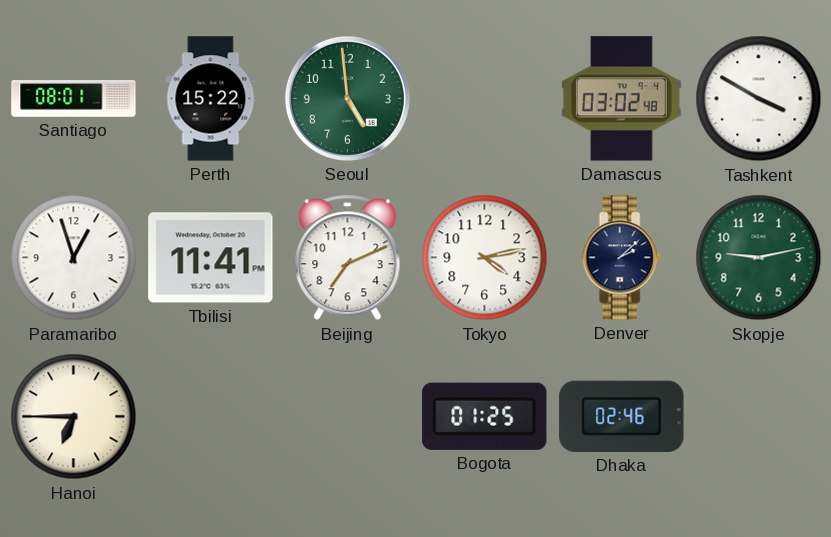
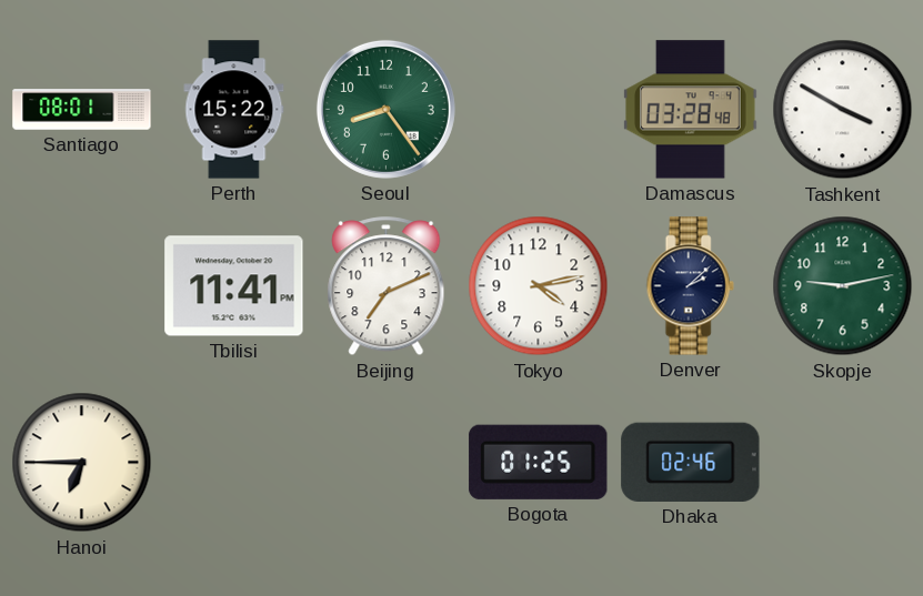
Seoul: 4:59 -> 8:24
Damascus: 03:02 -> 03:28
Paramaribo: 12:57 -> none
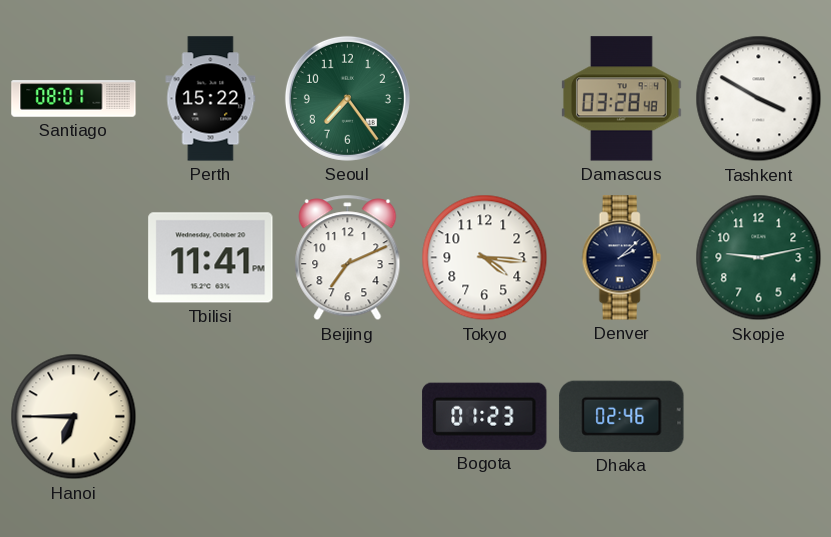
Seoul: 8:24 -> 7:24
Tokyo: 4:13 -> 4:16
Bogota: 01:25 -> 01:23
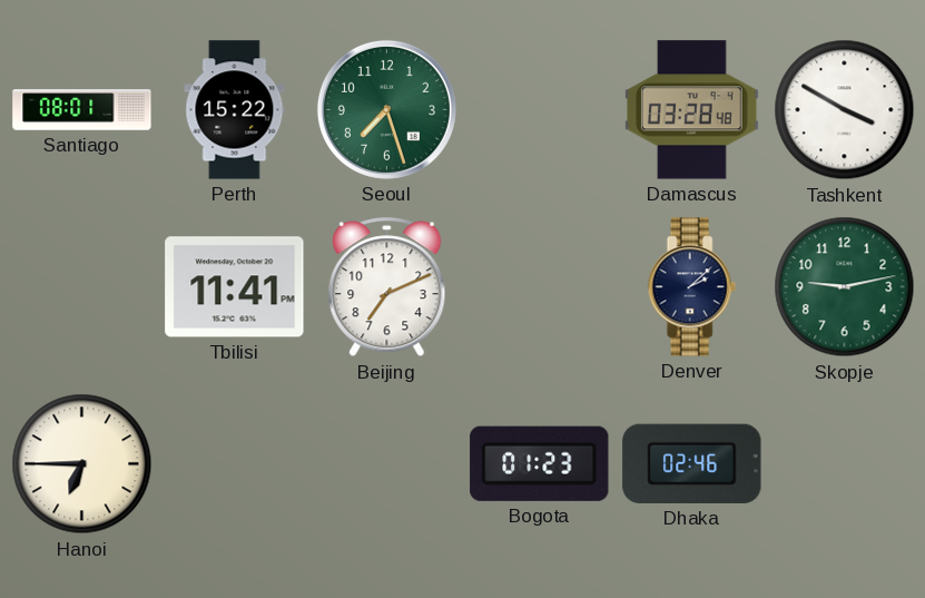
Seoul: 7:24 -> 7:27
Tokyo: 4:16 -> none
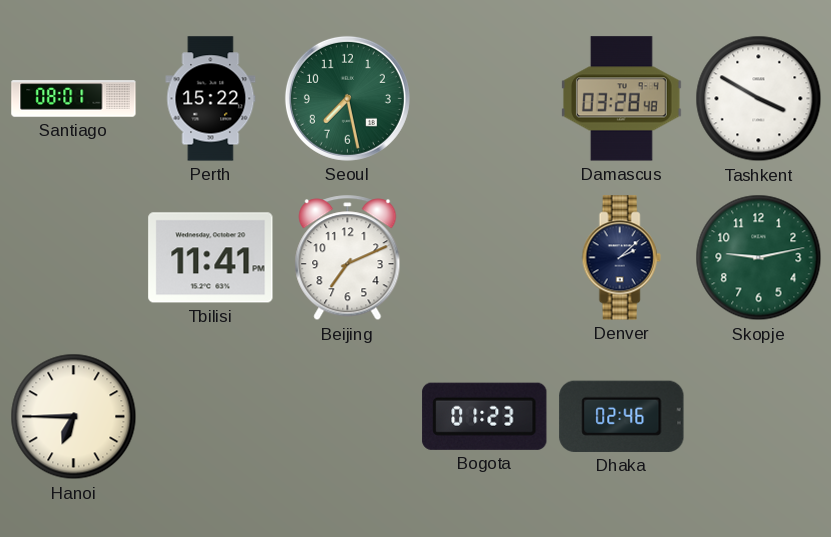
Seoul: 7:27 -> 7:28
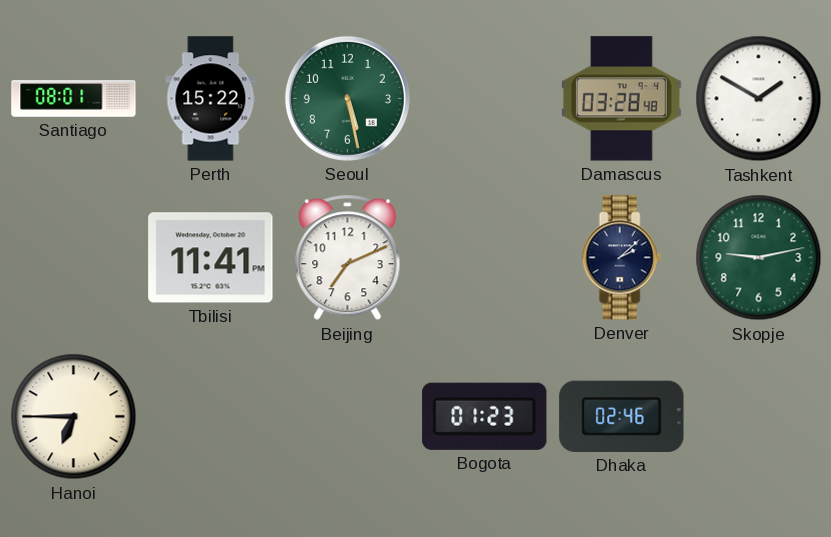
Seoul: 7:28 -> 5:28
Tashkent: 3:50 -> 1:50
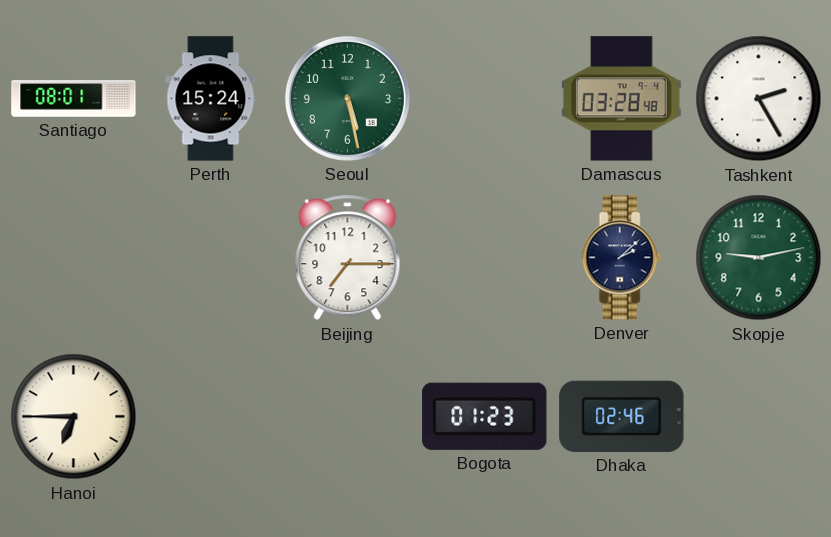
Perth: 15:22 -> 15:24
Tashkent: 1:50 -> 2:25
Tbilisi: 11:41 -> none
Beijing: 7:11 -> 7:15
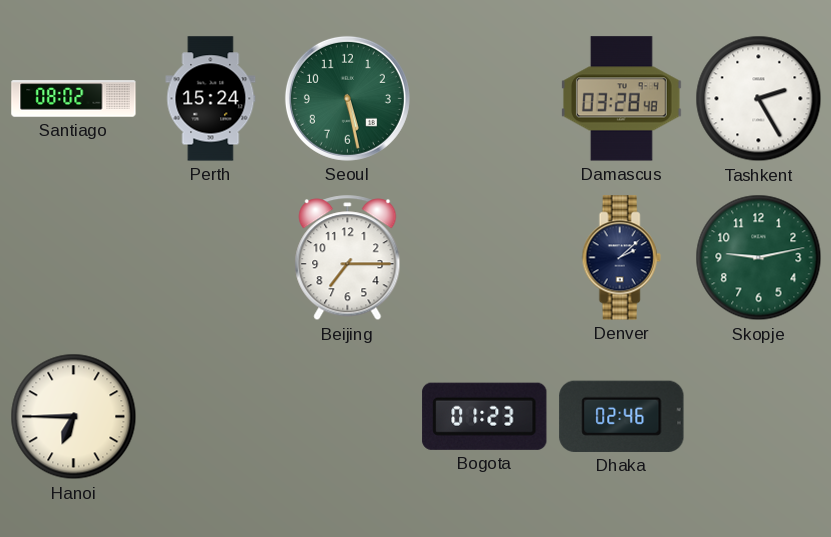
Santiago: 08:01 -> 08:02
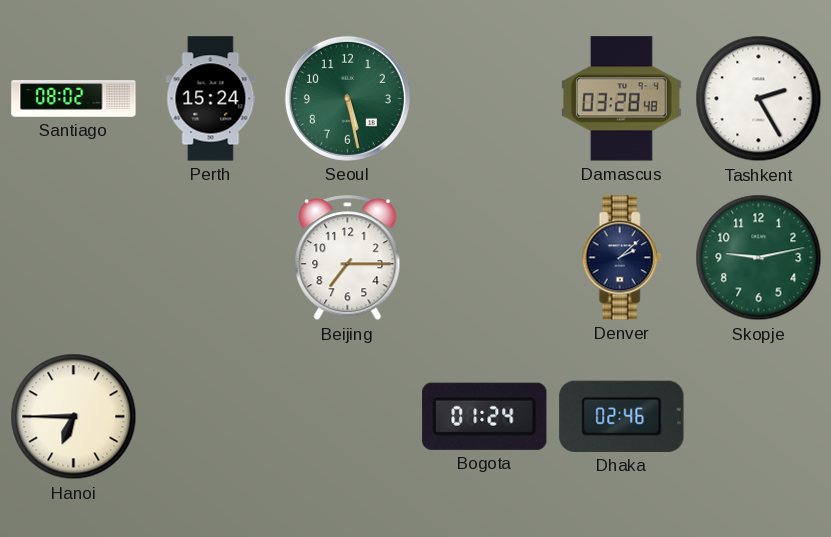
Bogota: 01:23 -> 01:24
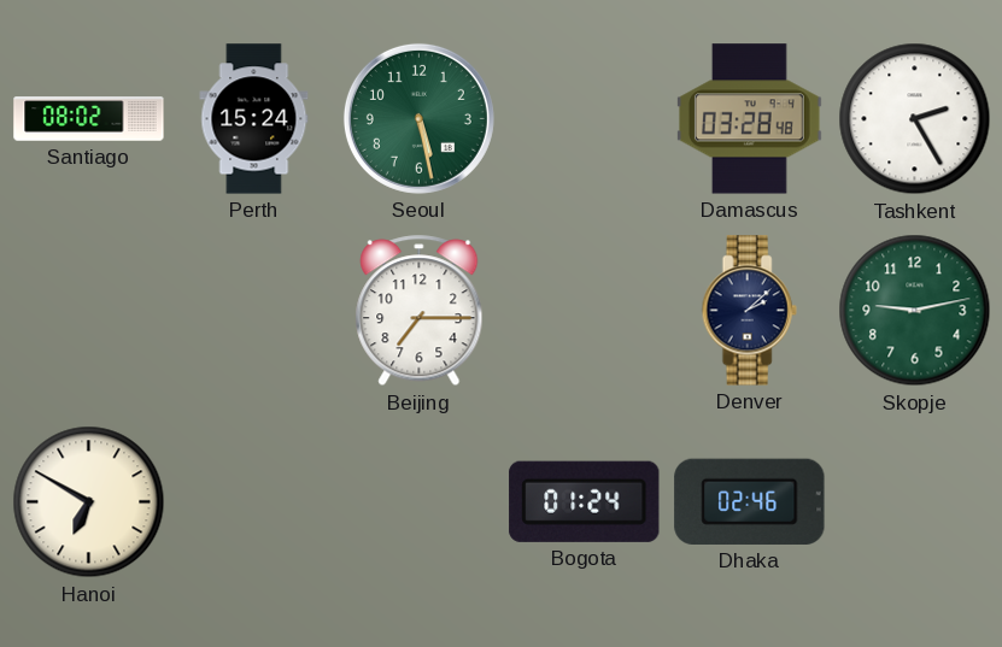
Hanoi: 6:45 -> 6:50
